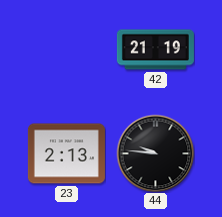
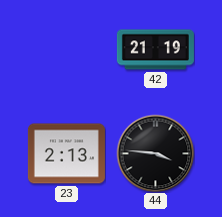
44: 9:46 -> 3:46
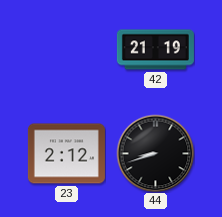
23: 2:13 -> 2:12
44: 3:46 -> 8:42
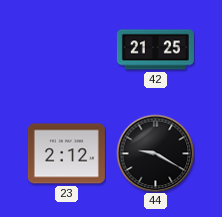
42: 21:19 -> 21:25
44: 8:42 -> 9:20
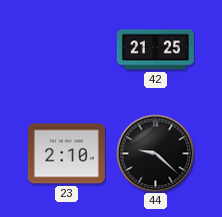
23: 2:12 -> 2:10
44: 9:20 -> 9:22
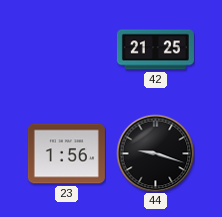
23: 2:10 -> 1:56
44: 9:22 -> 9:18
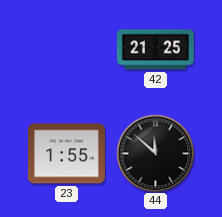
23: 1:56 -> 1:55
44: 9:18 -> 11:52
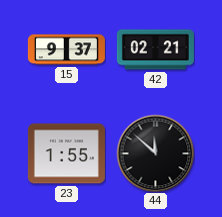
15: none -> 9:37
42: 21:25 -> 02:21
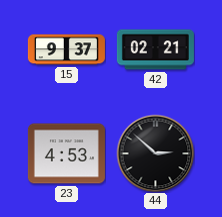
23: 1:55 -> 4:53
44: 11:52 -> 2:52
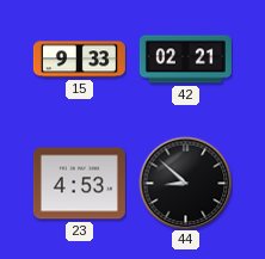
15: 9:37 -> 9:33
44: 2:52 -> 8:52
